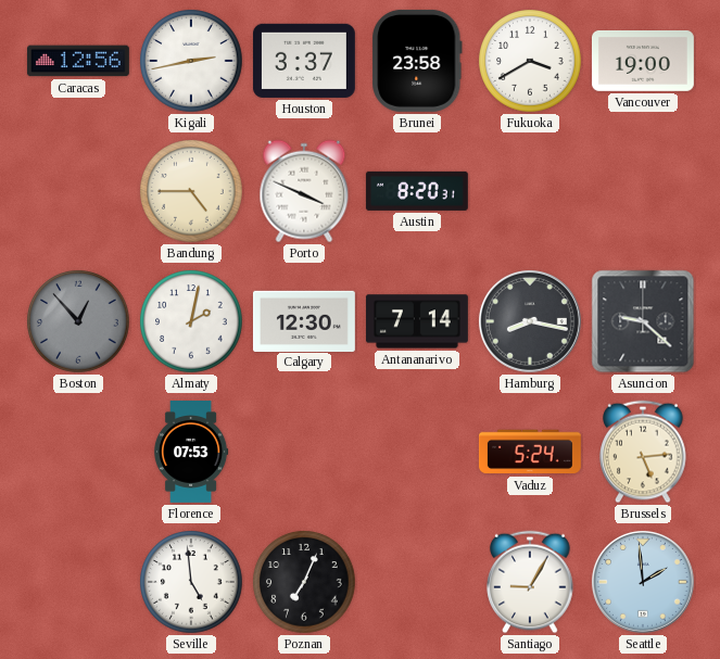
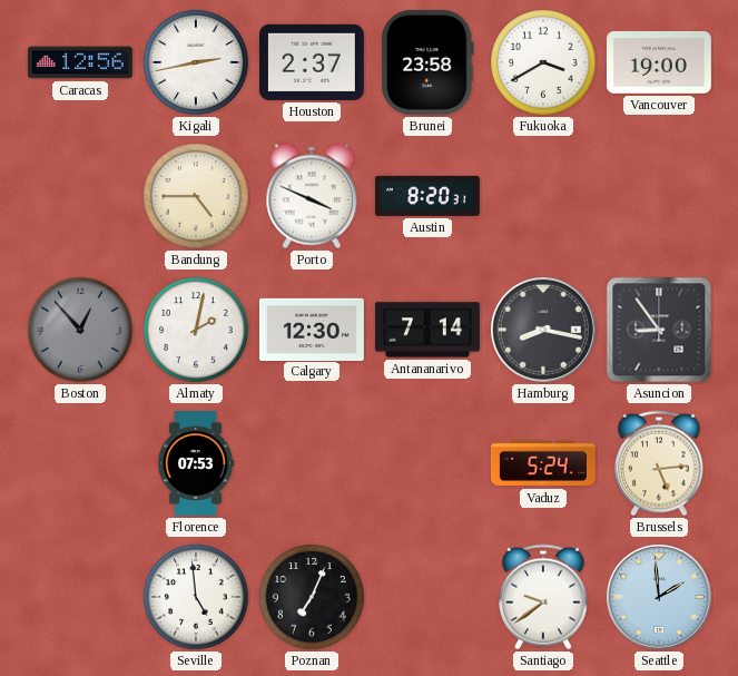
Houston: 3:37 -> 2:37
Asuncion: 9:22 -> 8:54
Santiago: 9:05 -> 9:39
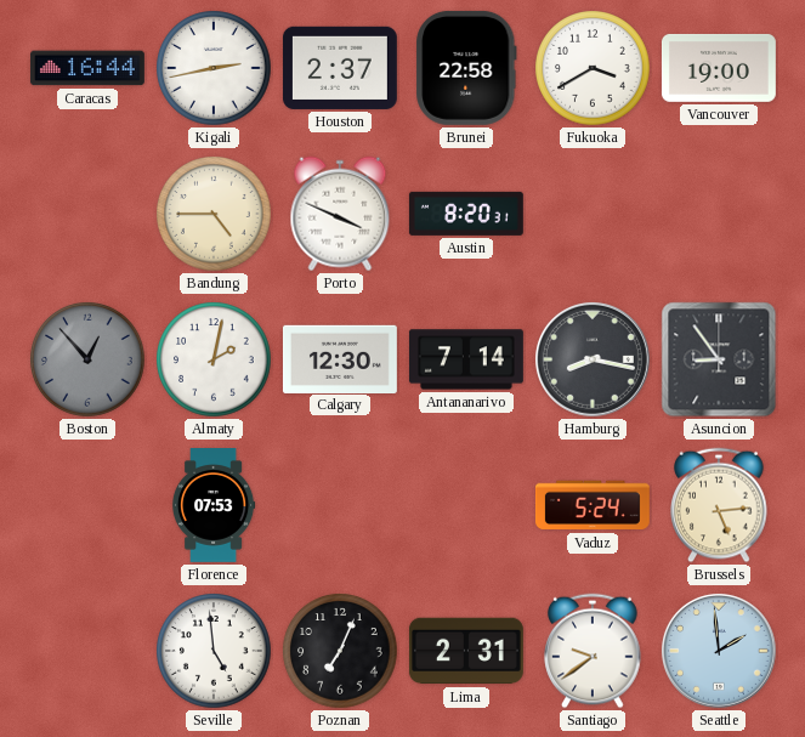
Caracas: 12:56 -> 16:44
Brunei: 23:58 -> 22:58
Lima: none -> 2:31
